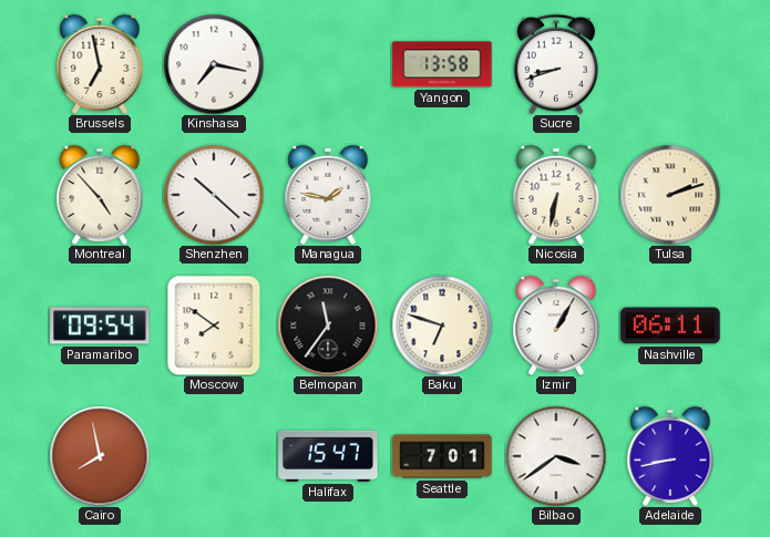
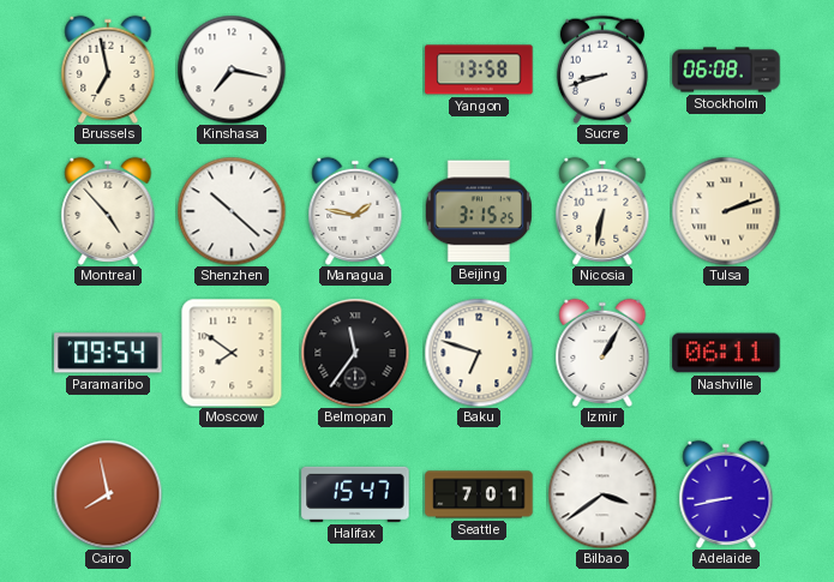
Stockholm: none -> 06:08
Beijing: none -> 3:15
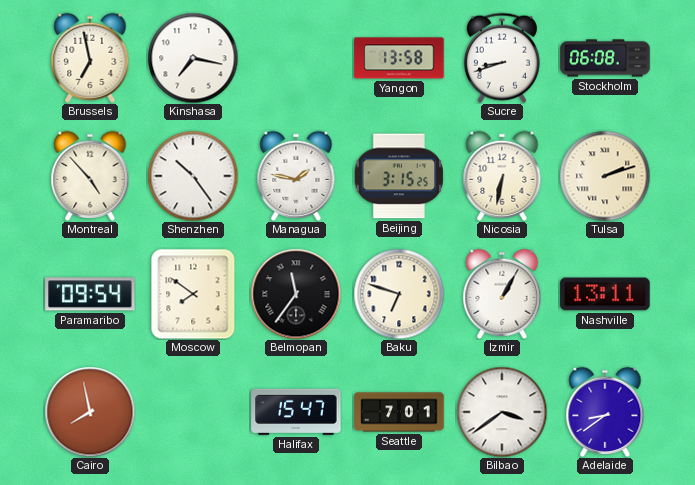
Shenzhen: 10:22 -> 10:24
Nashville: 06:11 -> 13:11
Adelaide: 8:43 -> 8:39
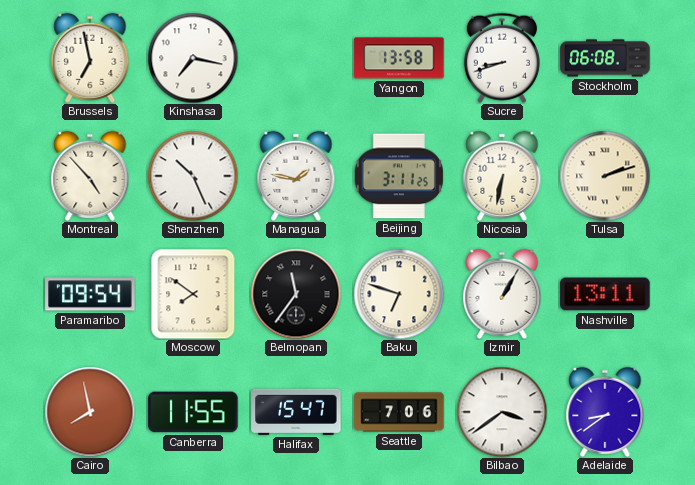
Shenzhen: 10:24 -> 10:26
Beijing: 3:15 -> 3:11
Canberra: none -> 11:55
Seattle: 7:01 -> 7:06
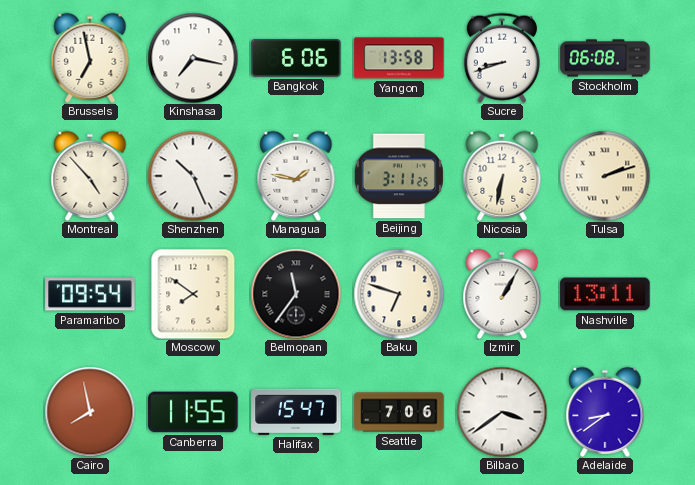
Bangkok: none -> 6:06
